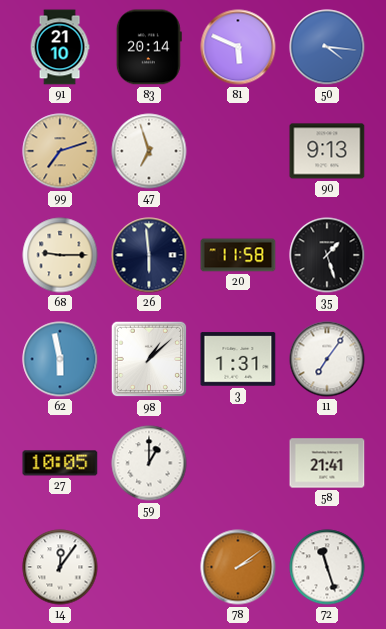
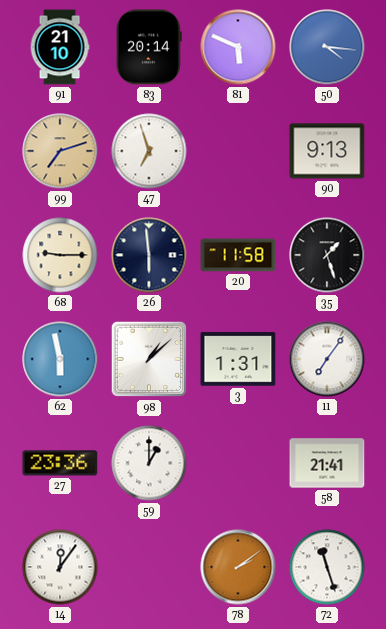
27: 10:05 -> 23:36
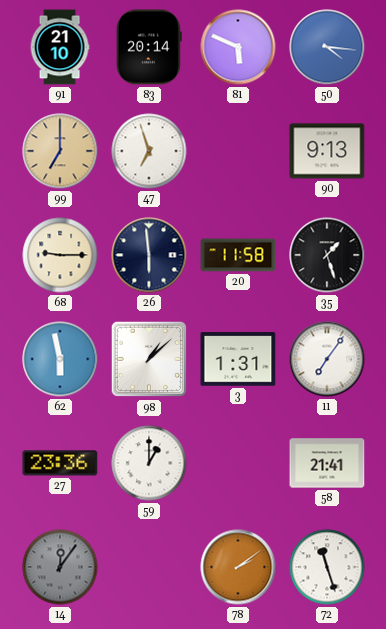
99: 7:12 -> 7:00
14 dial: white -> grey
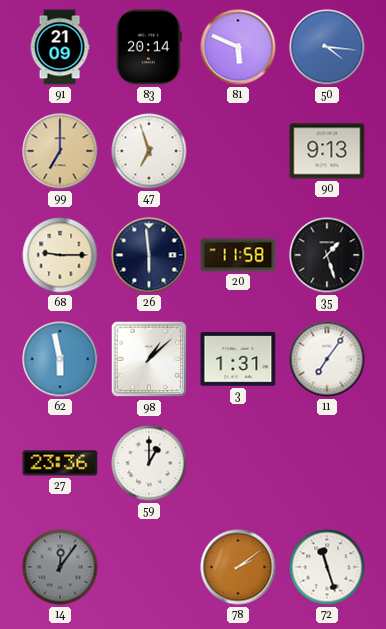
91: 21:10 -> 21:09
58: 21:41 -> none
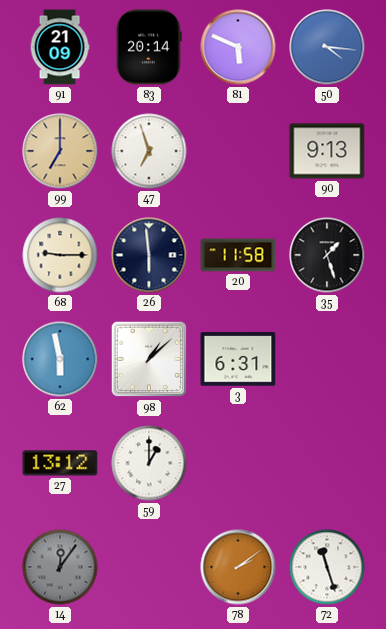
3: 1:31 -> 6:31
11: 7:06 -> none
27: 23:36 -> 13:12
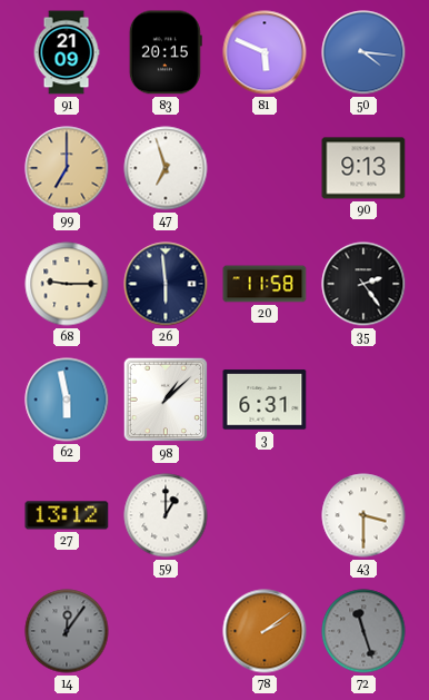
83: 20:14 -> 20:15
35: 1:27 -> 2:24
43: none -> 3:30
72 dial: white -> grey
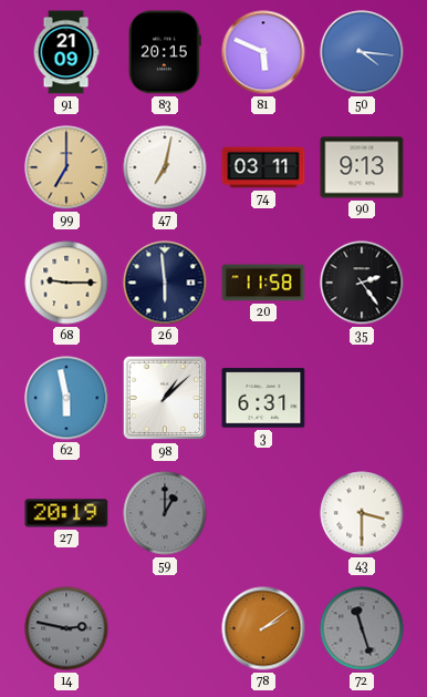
47: 6:57 -> 7:02
74: none -> 03:11
27: 13:12 -> 20:19
59 dial: white -> grey
14: 12:06 -> 2:47
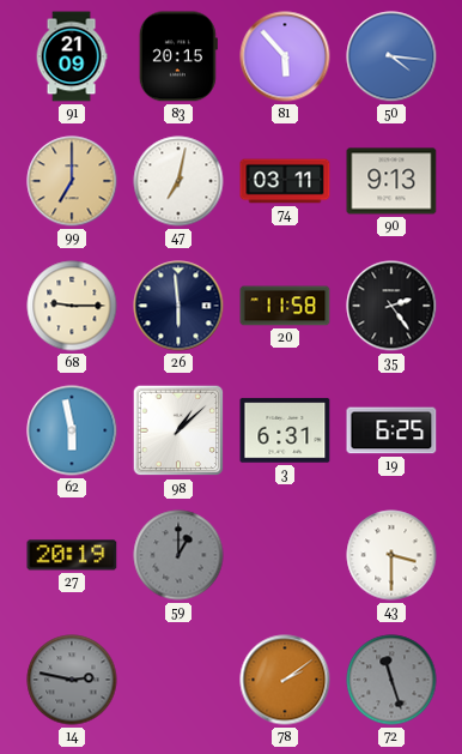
81: 5:49 -> 5:53
19: none -> 6:25
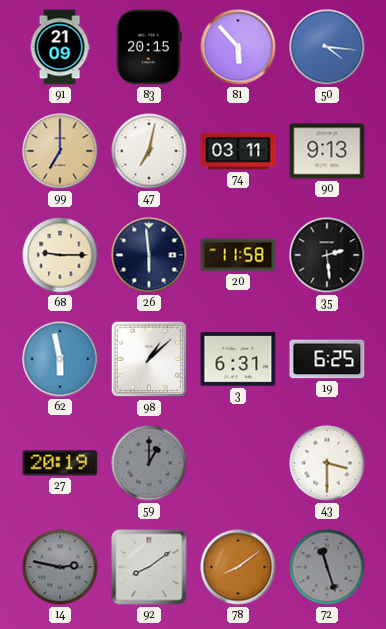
35: 2:24 -> 2:29
92: none -> 8:09
78: 2:09 -> 8:09
